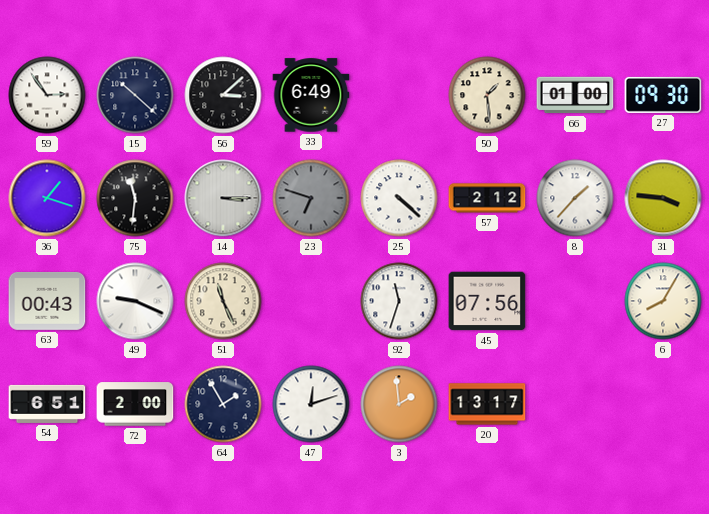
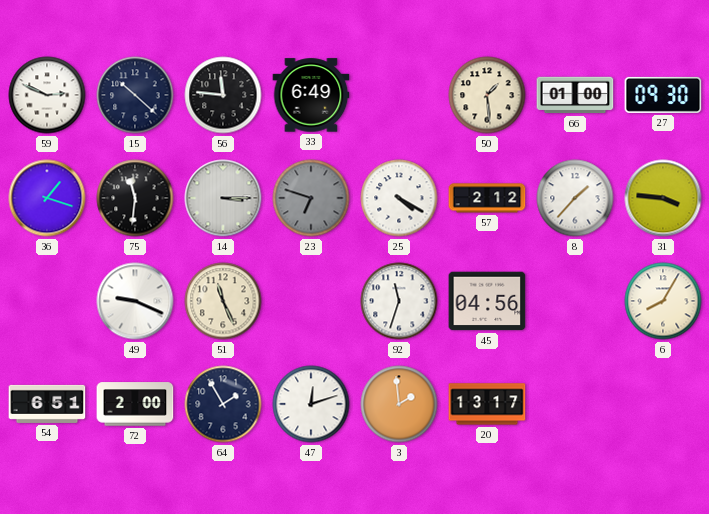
59: 2:54 -> 2:49
56: 3:08 -> 11:46
25: 4:22 -> 4:20
63: 00:43 -> none
45: 07:56 -> 04:56
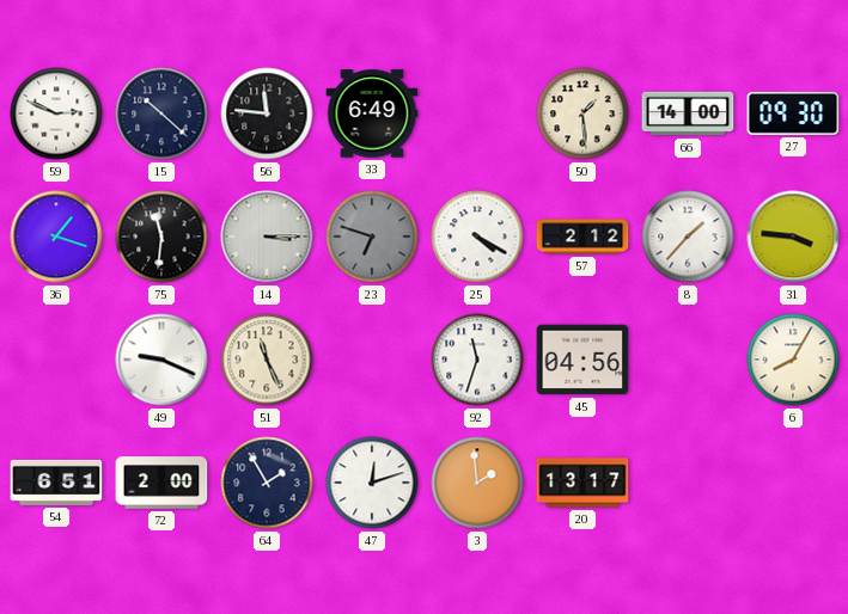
66: 01:00 -> 14:00
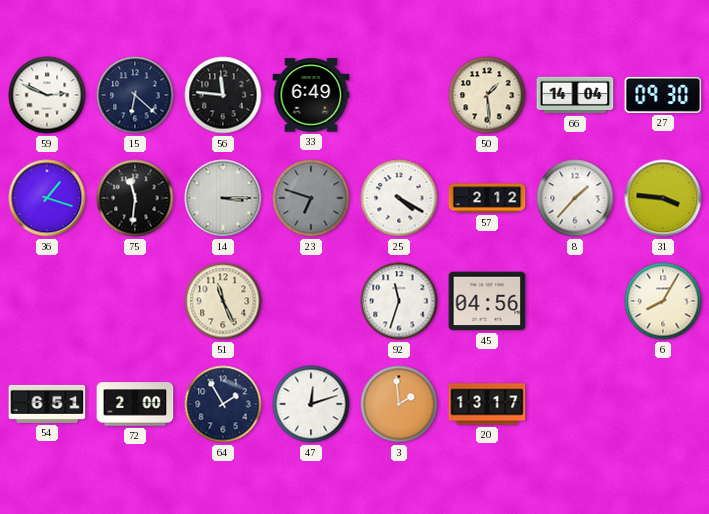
15: 10:22 -> 6:22
66: 14:00 -> 14:04
49: 9:19 -> none
